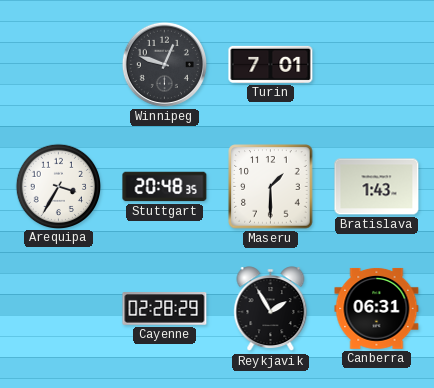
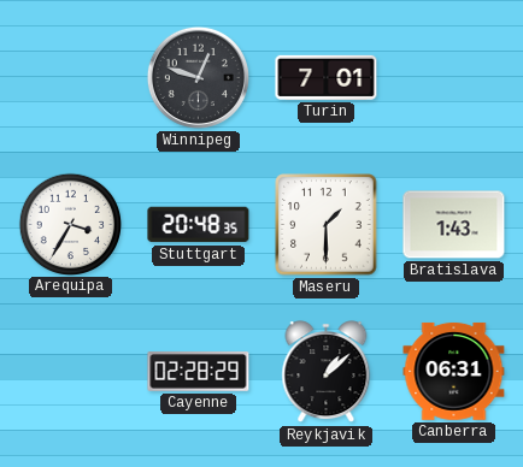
Reykjavik: 1:55 -> 1:08
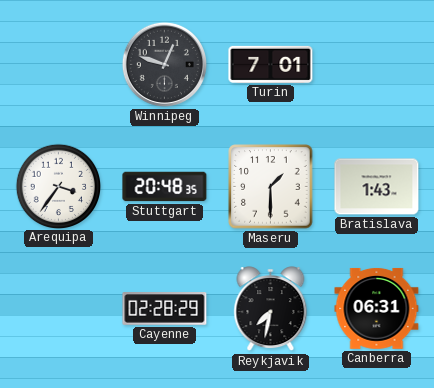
Arequipa: 3:35 -> 3:36
Reykjavik: 1:08 -> 7:32
